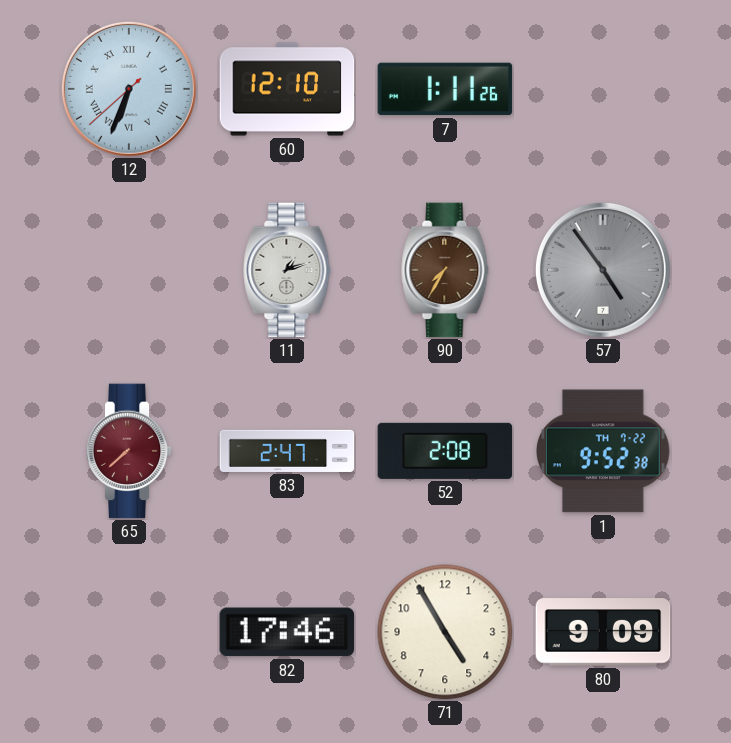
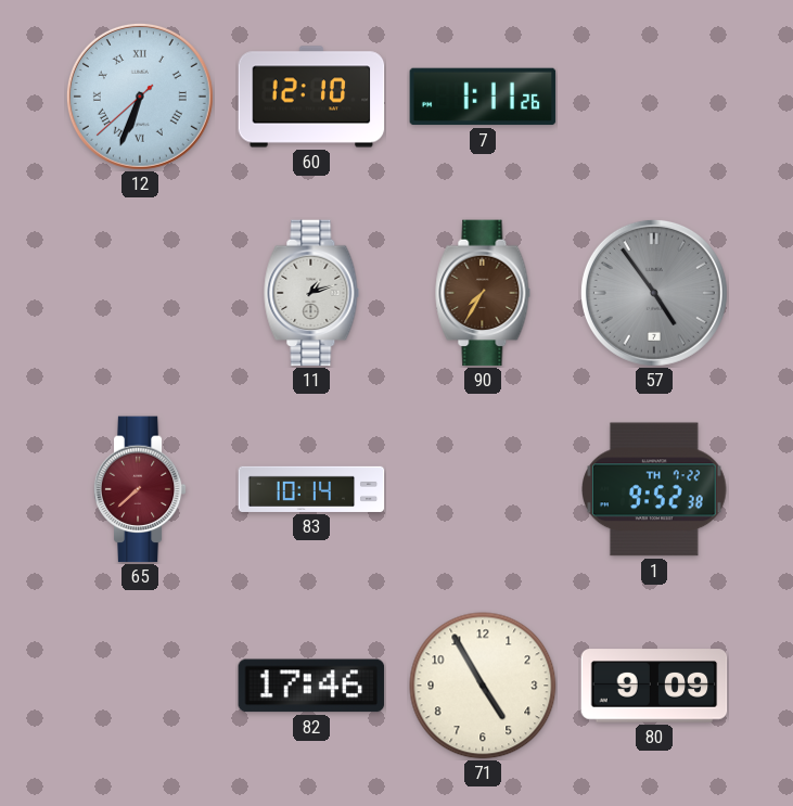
83: 2:47 -> 10:14
52: 2:08 -> none
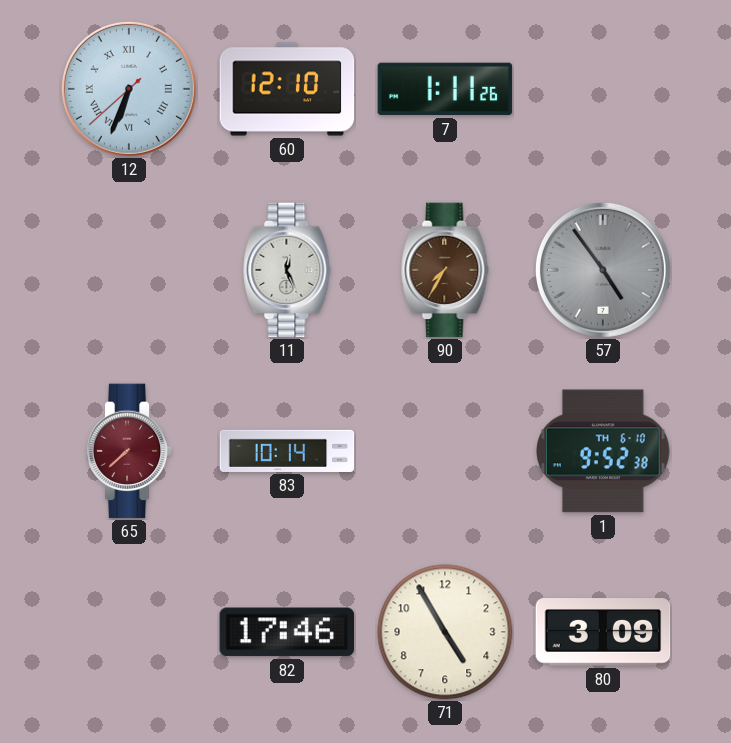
11: 1:12 -> 12:26
1 date: TH 7-22 -> TH 6-10
80: 9:09 -> 3:09
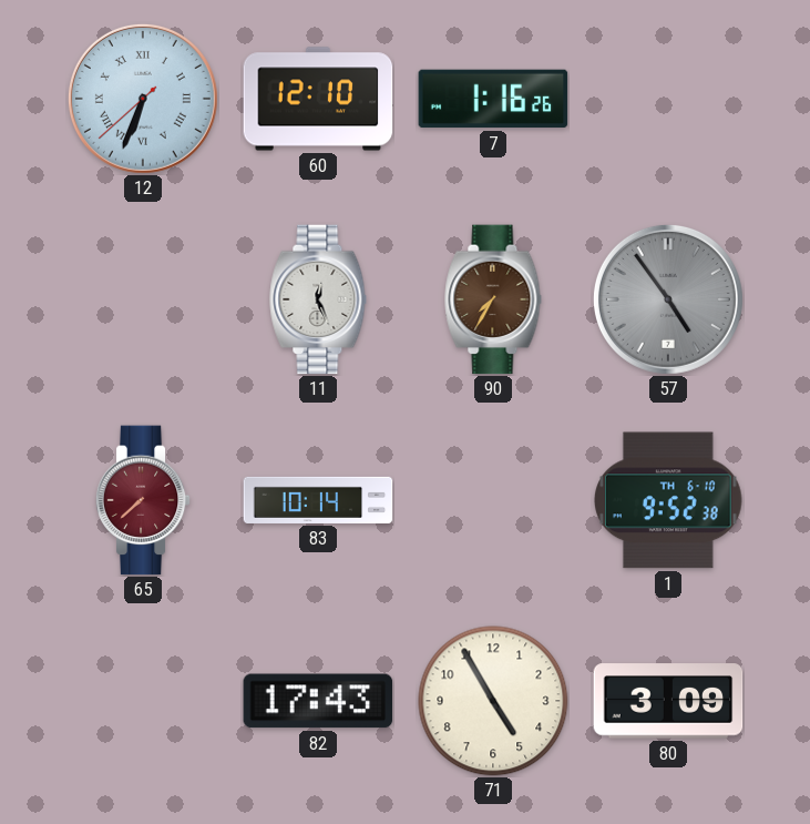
7: 1:11 -> 1:16
82: 17:46 -> 17:43
